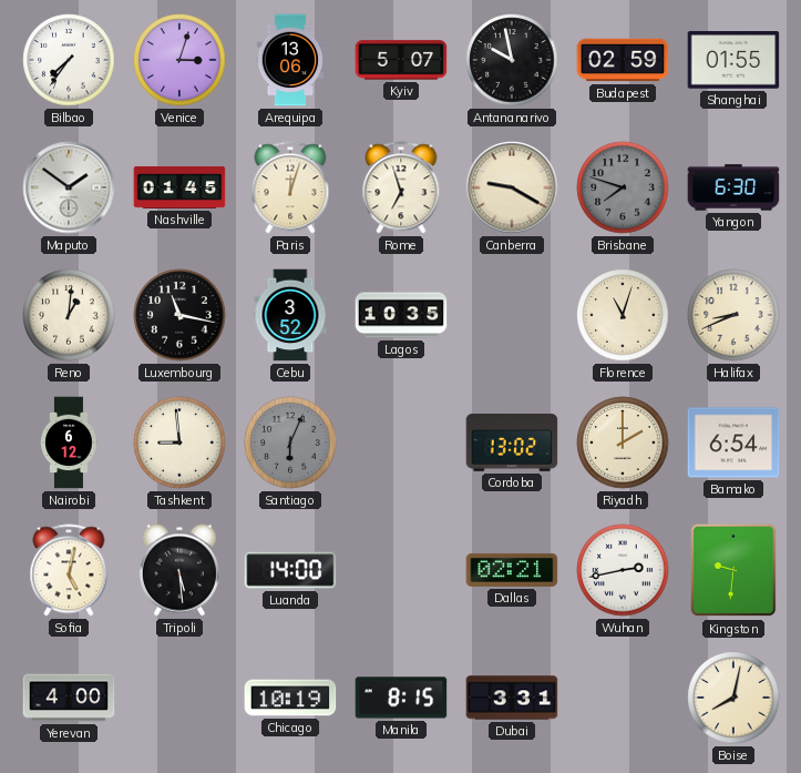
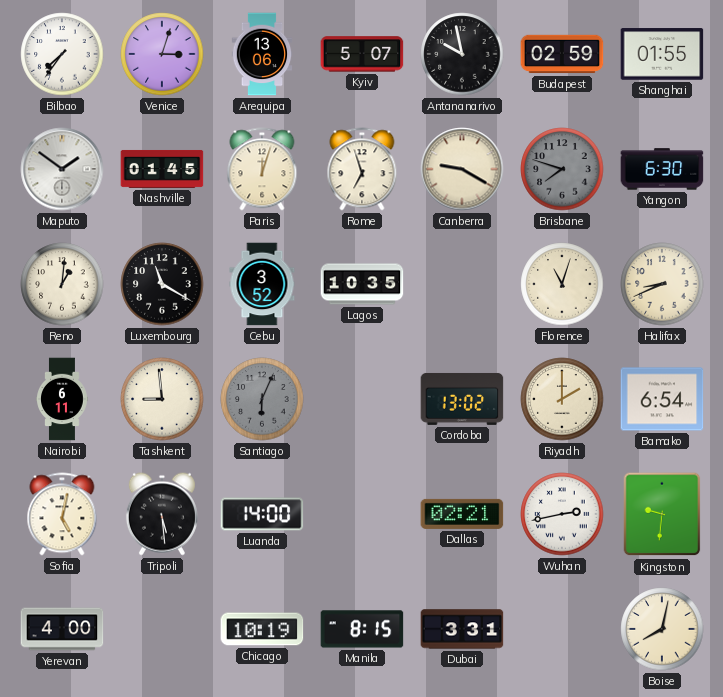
Luxembourg: 11:17 -> 11:20
Nairobi: 6:12 -> 6:11
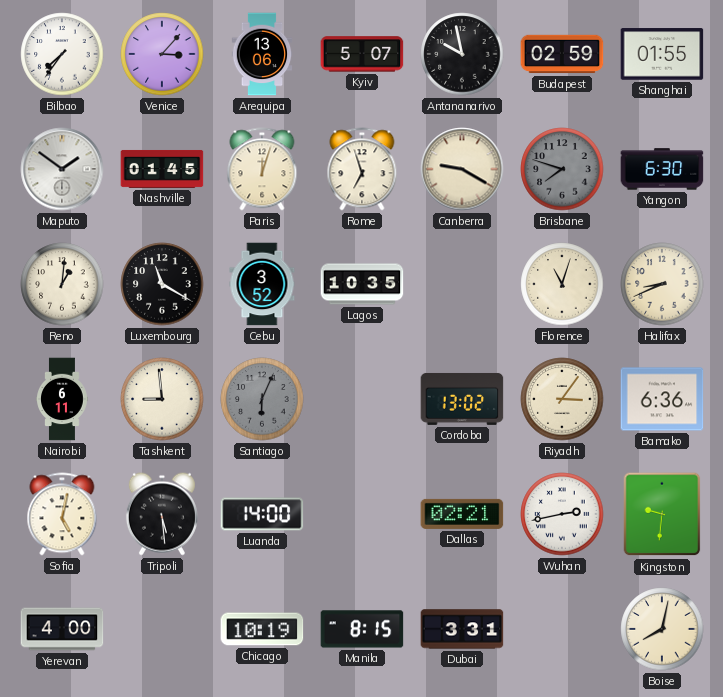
Venice: 3:03 -> 3:07
Riyadh: 2:00 -> 3:06
Bamako: 6:54 -> 6:36
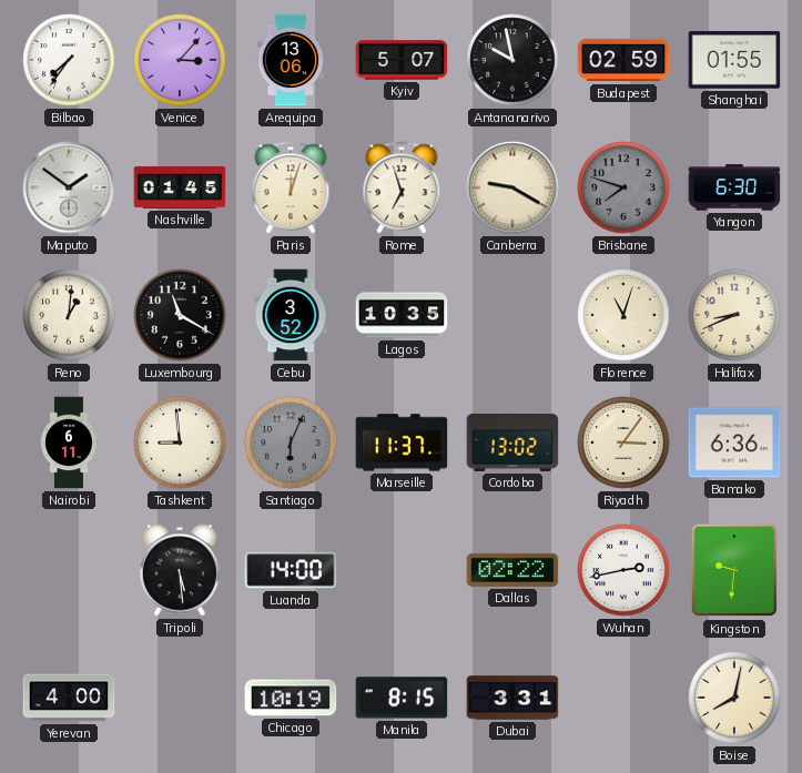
Marseille: none -> 11:37
Sofia: 5:02 -> none
Dallas: 02:21 -> 02:22
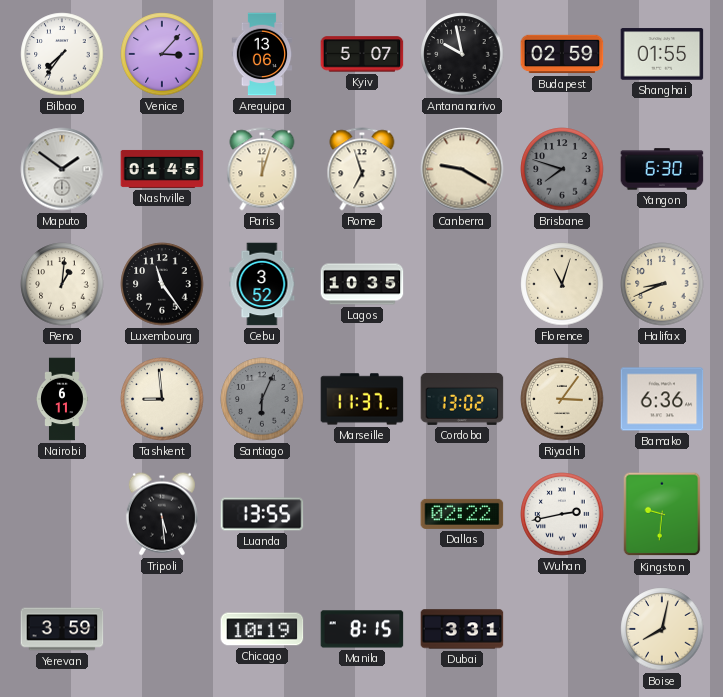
Luxembourg: 11:20 -> 11:24
Luanda: 14:00 -> 13:55
Yerevan: 4:00 -> 3:59
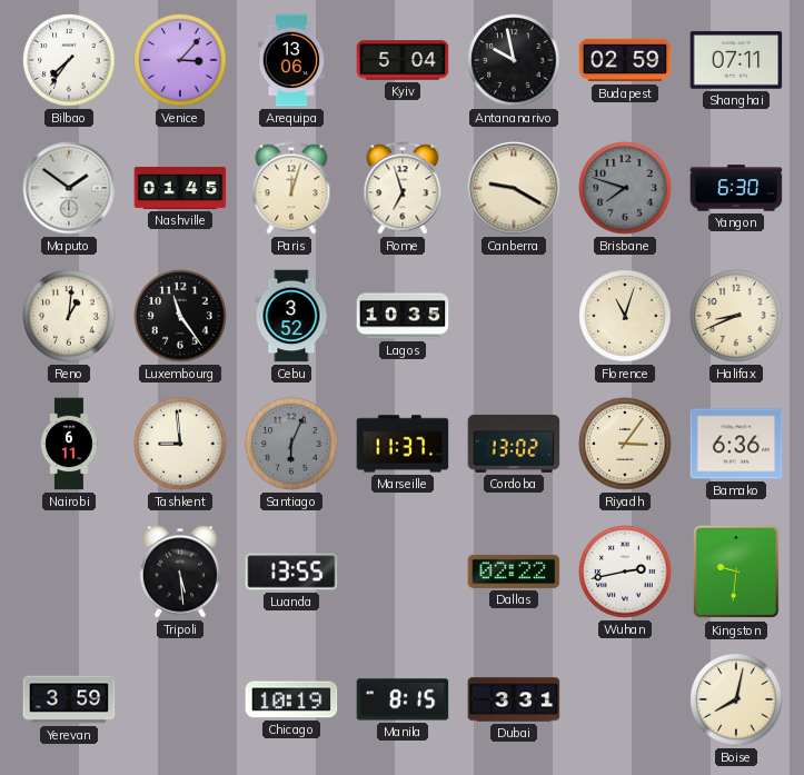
Kyiv: 5:07 -> 5:04
Shanghai: 01:55 -> 07:11
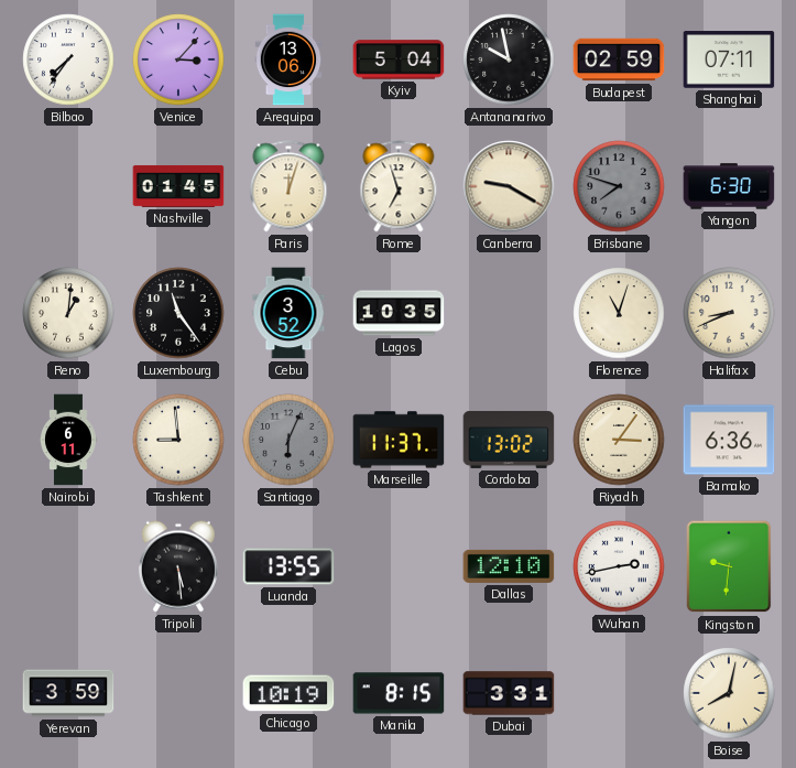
Maputo: 1:51 -> none
Dallas: 02:22 -> 12:10
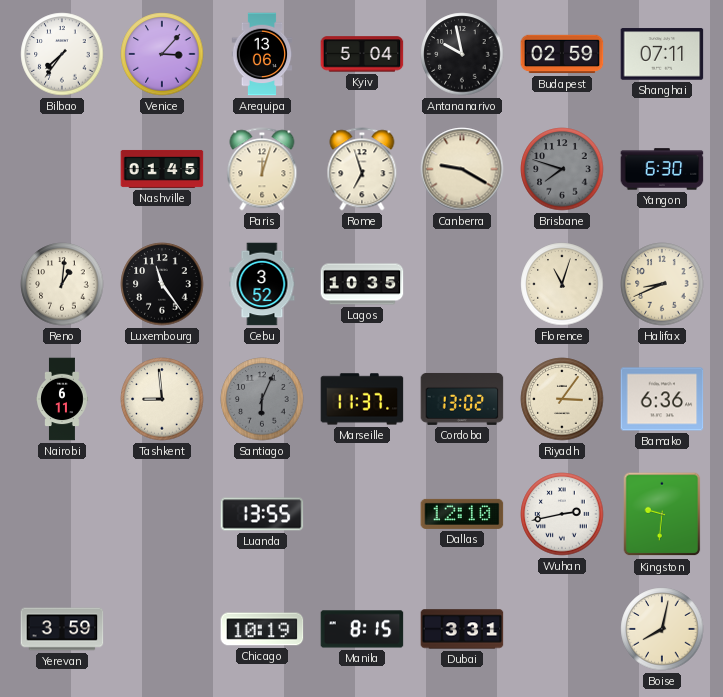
Tripoli: 5:29 -> none
